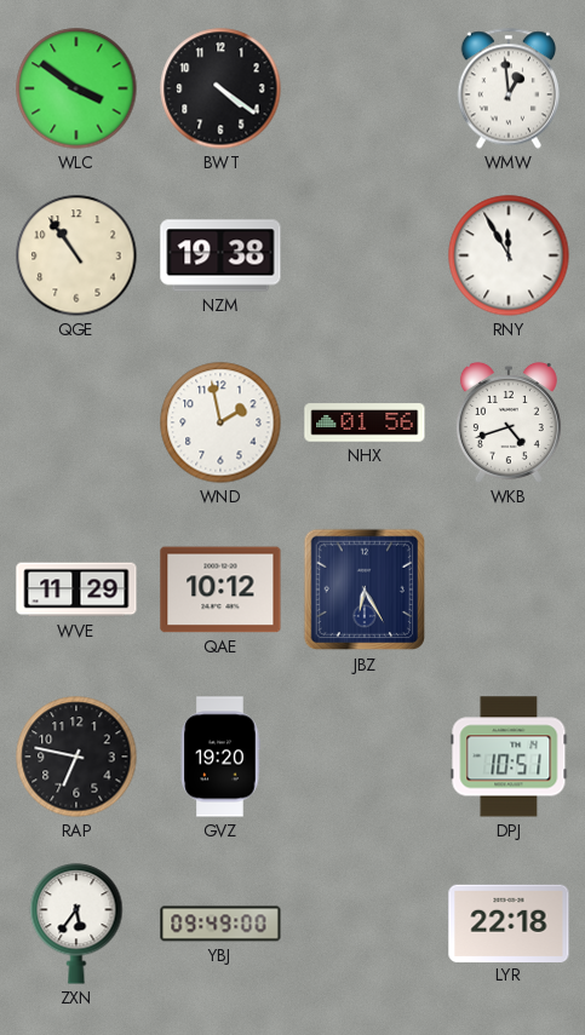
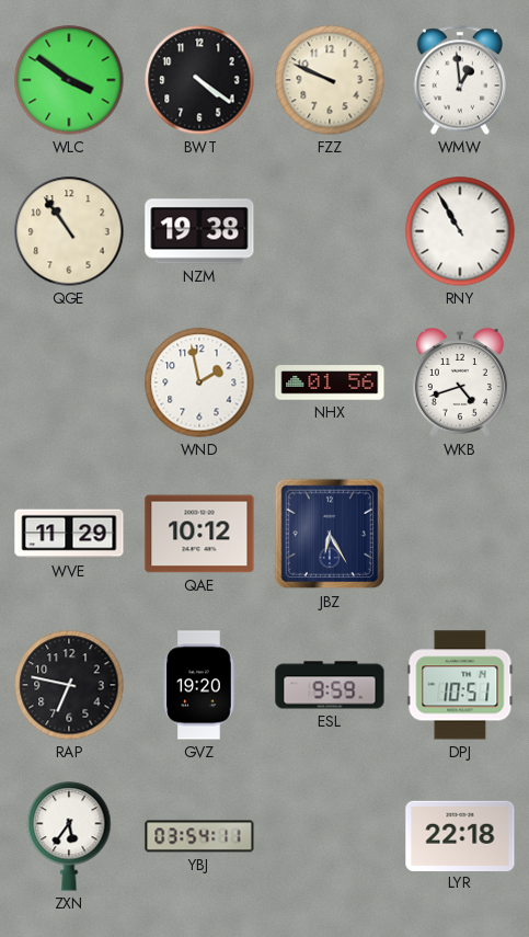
FZZ: none -> 9:49
RNY: 11:55 -> 10:55
ESL: none -> 9:59
YBJ: 09:49 -> 03:54
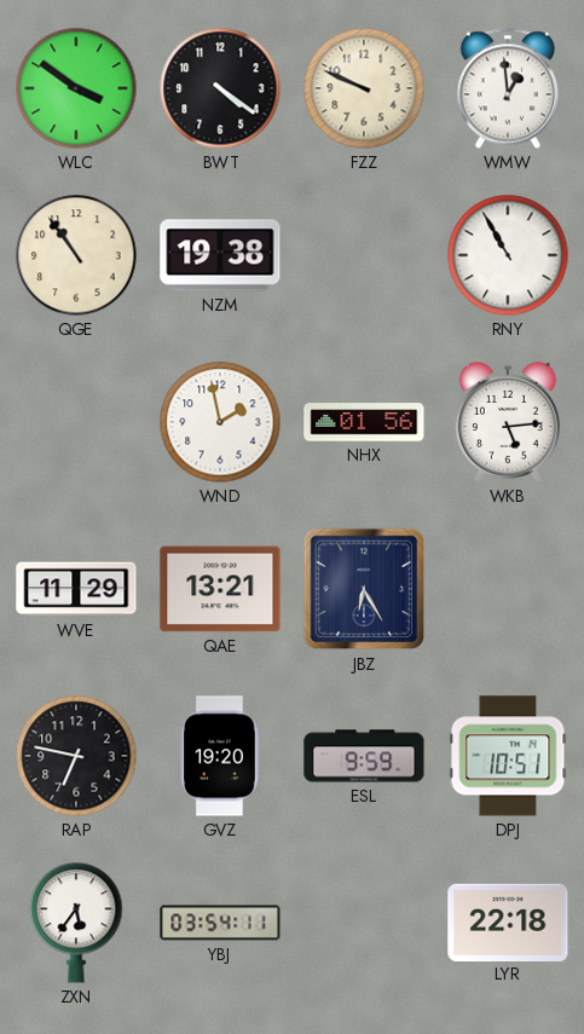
WKB: 4:42 -> 5:14
QAE: 10:12 -> 13:21
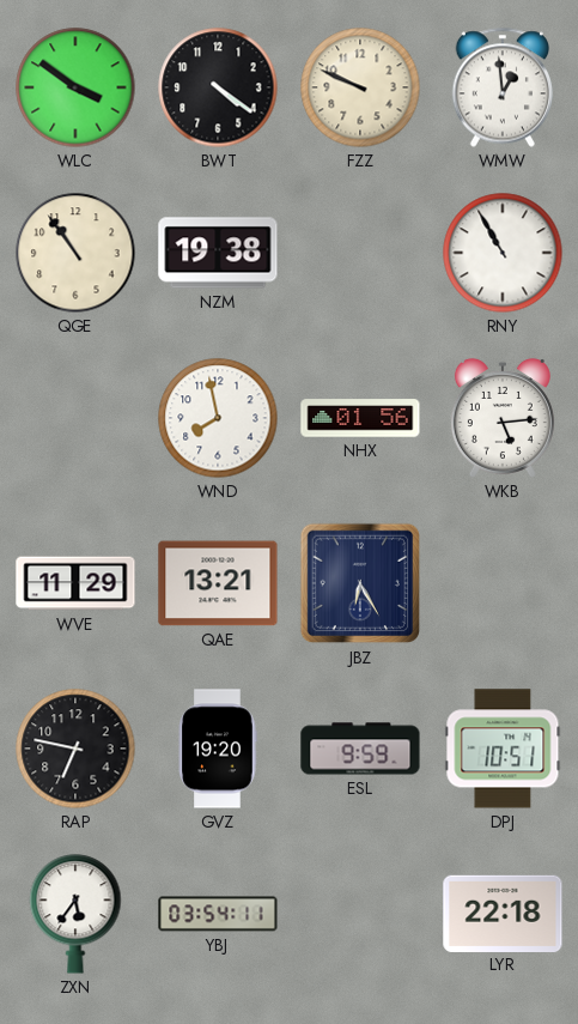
WND: 1:58 -> 7:58
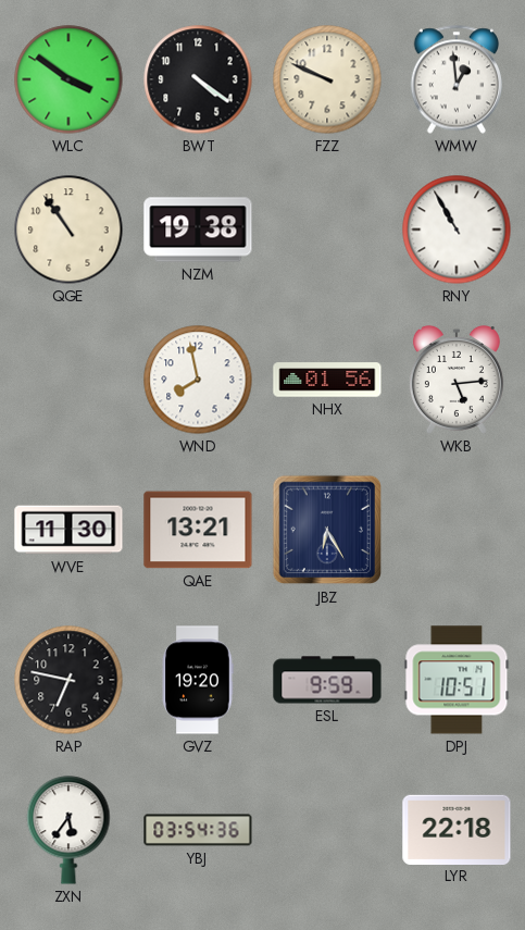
WVE: 11:29 -> 11:30
YBJ: 03:54:11 -> 03:54:36
